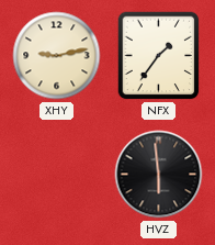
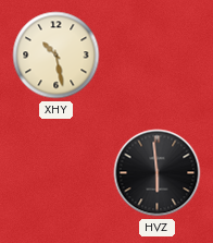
XHY: 9:13 -> 10:28
NFX: 1:36 -> none
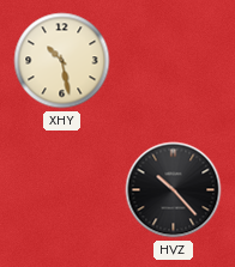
HVZ: 5:59 -> 10:23
